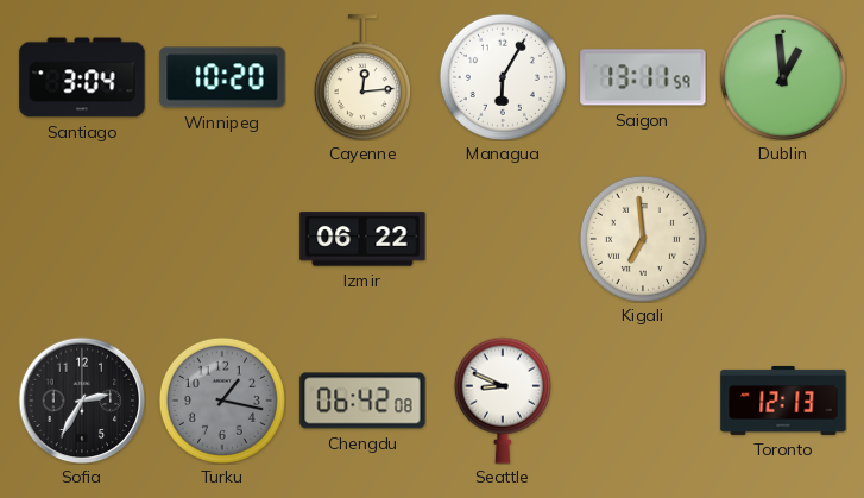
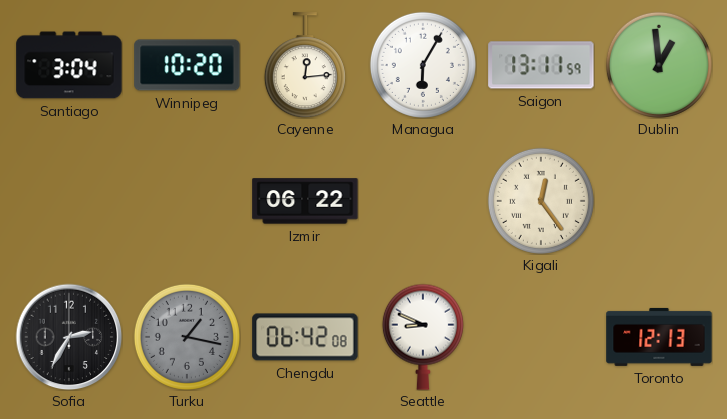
Kigali: 6:59 -> 12:24
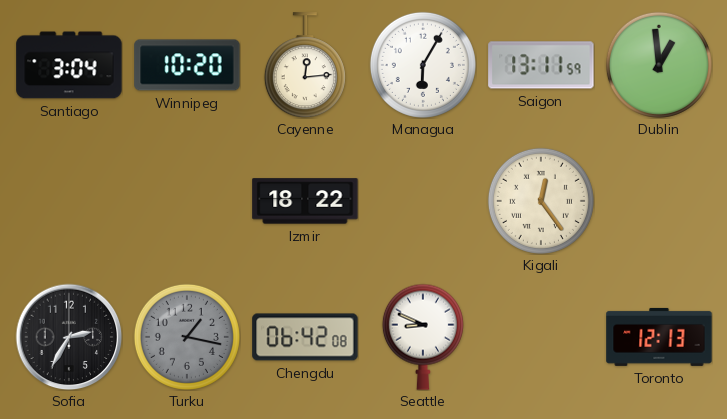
Izmir: 06:22 -> 18:22
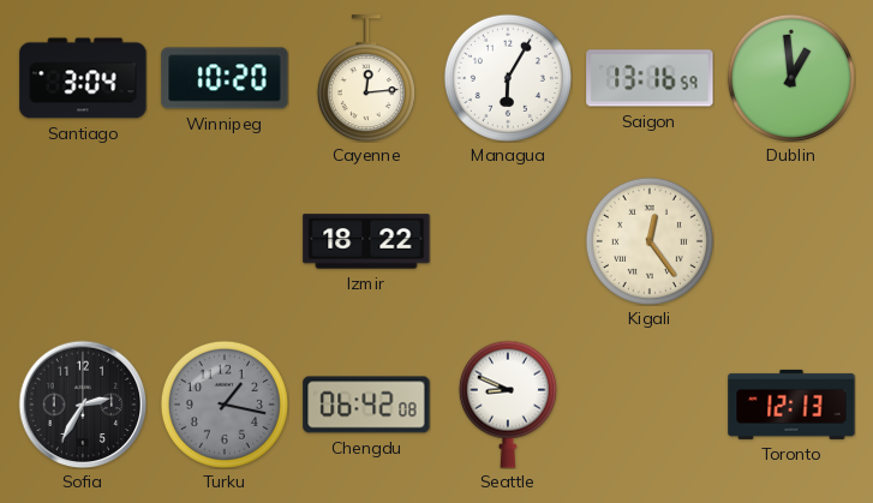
Saigon: 13:11 -> 13:16
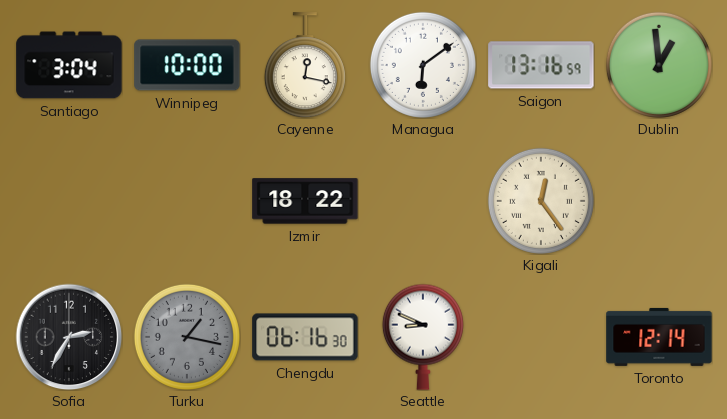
Winnipeg: 10:20 -> 10:00
Cayenne: 12:14 -> 12:17
Managua: 6:05 -> 6:09
Chengdu: 06:42 -> 06:16
Toronto: 12:13 -> 12:14
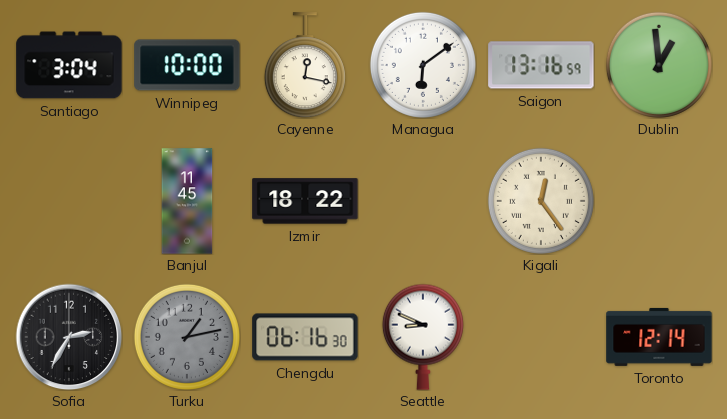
Banjul: none -> 11:45
Turku: 1:17 -> 1:13
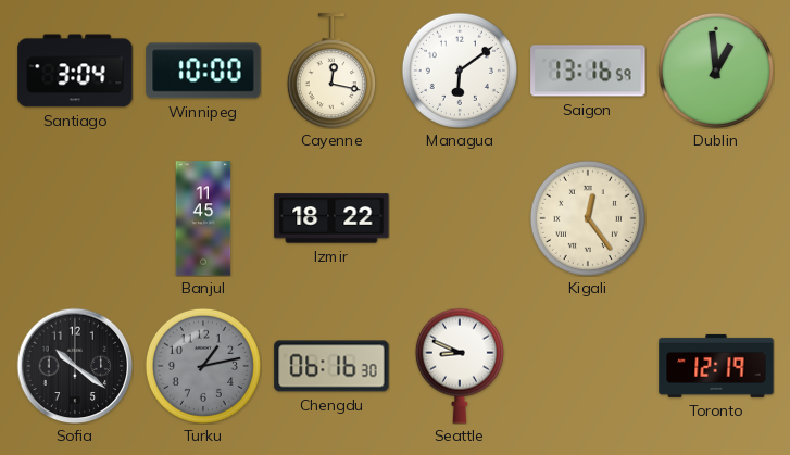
Sofia: 2:35 -> 10:21
Toronto: 12:14 -> 12:19
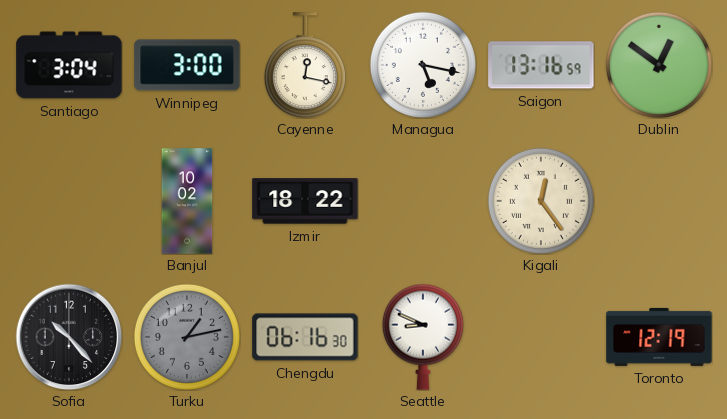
Winnipeg: 10:00 -> 3:00
Managua: 6:09 -> 5:17
Dublin: 12:59 -> 12:51
Banjul: 11:45 -> 10:02
Sofia: 10:21 -> 10:23
